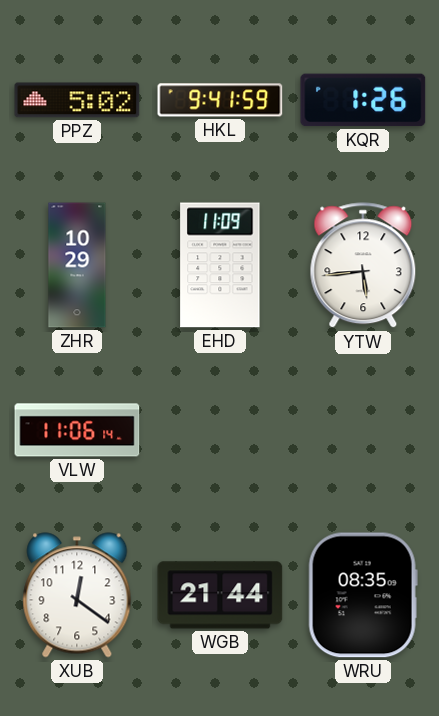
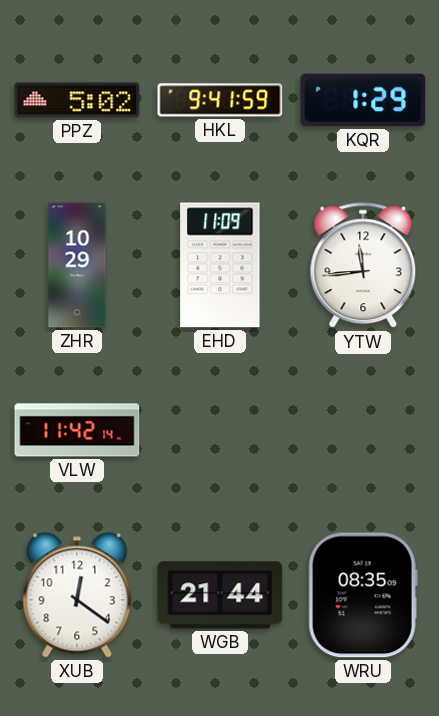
KQR: 1:26 -> 1:29
YTW: 5:44 -> 11:44
VLW: 11:06 -> 11:42
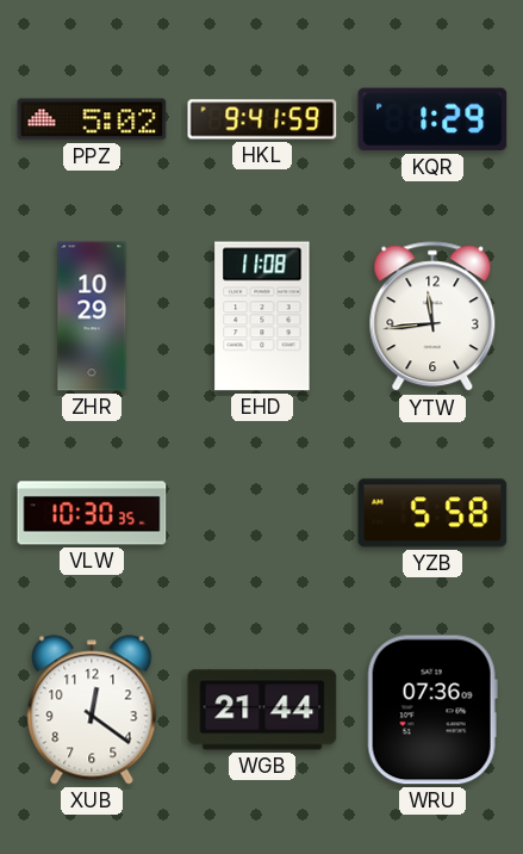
EHD: 11:09 -> 11:08
VLW: 11:42 -> 10:30
YZB: none -> 5:58
WRU: 08:35 -> 07:36
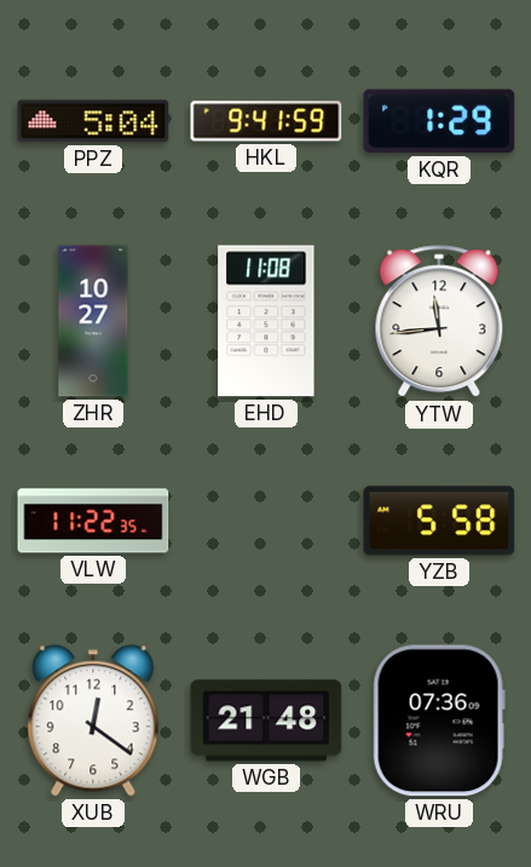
PPZ: 5:02 -> 5:04
ZHR: 10:29 -> 10:27
VLW: 10:30 -> 11:22
WGB: 21:44 -> 21:48
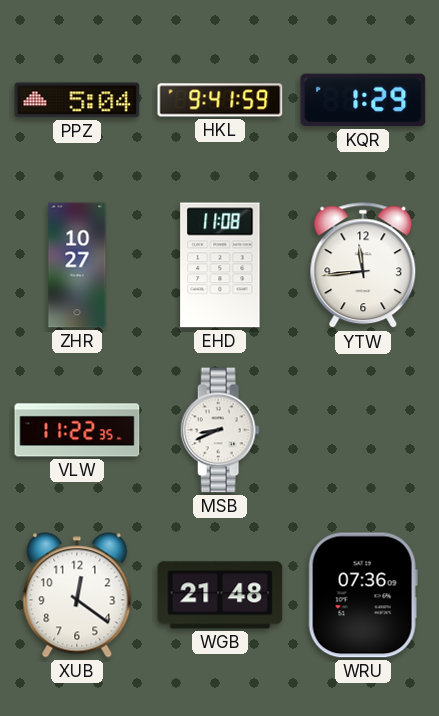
MSB: none -> 8:41
YZB: 5:58 -> none
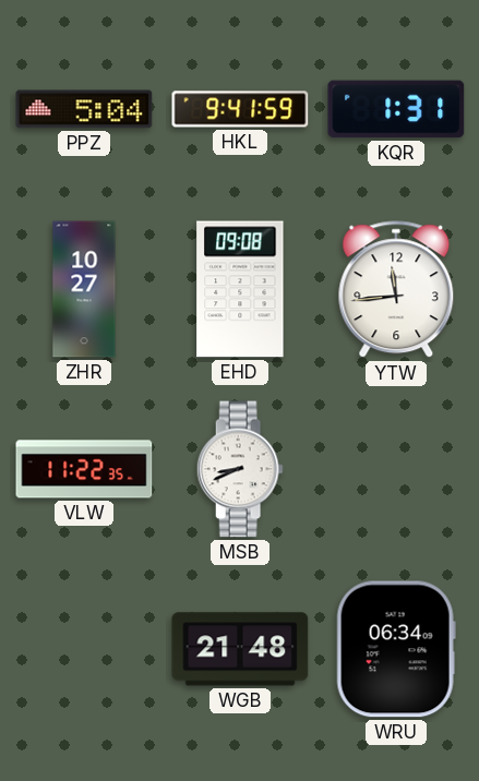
KQR: 1:29 -> 1:31
EHD: 11:08 -> 09:08
XUB: 12:21 -> none
WRU: 07:36 -> 06:34
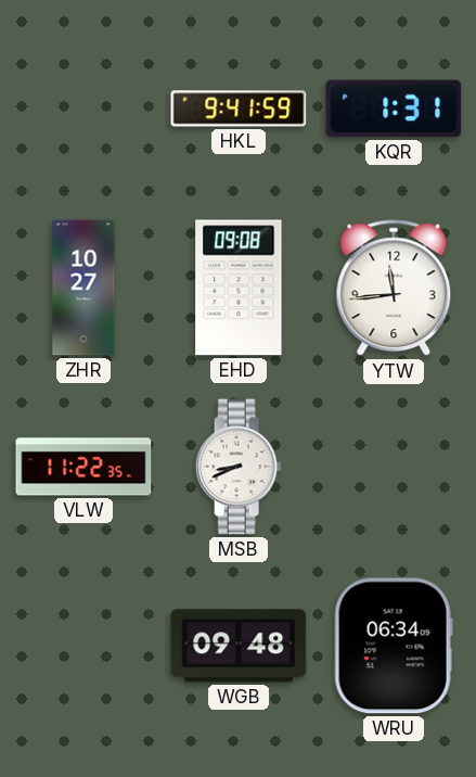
PPZ: 5:04 -> none
WGB: 21:48 -> 09:48
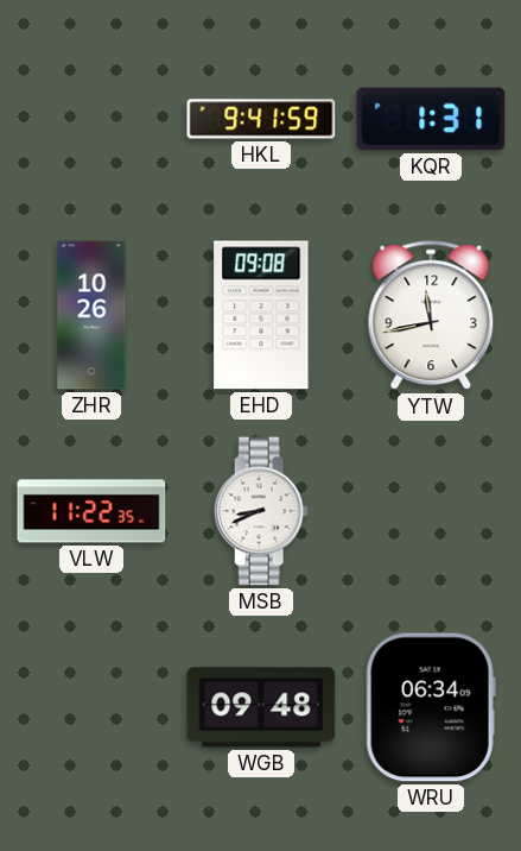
ZHR: 10:27 -> 10:26
YTW: 11:44 -> 11:43
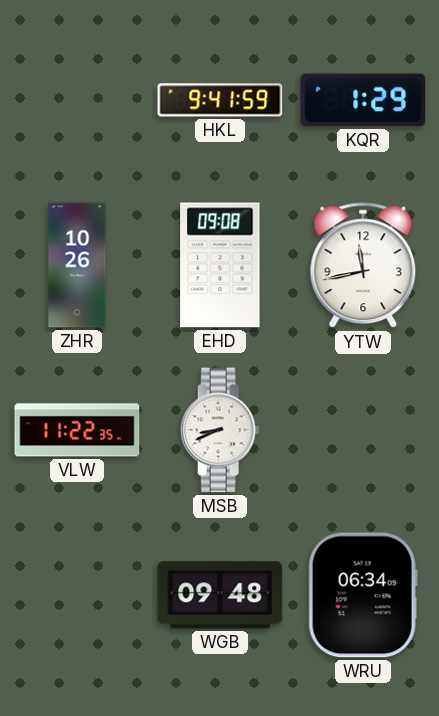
KQR: 1:31 -> 1:29
